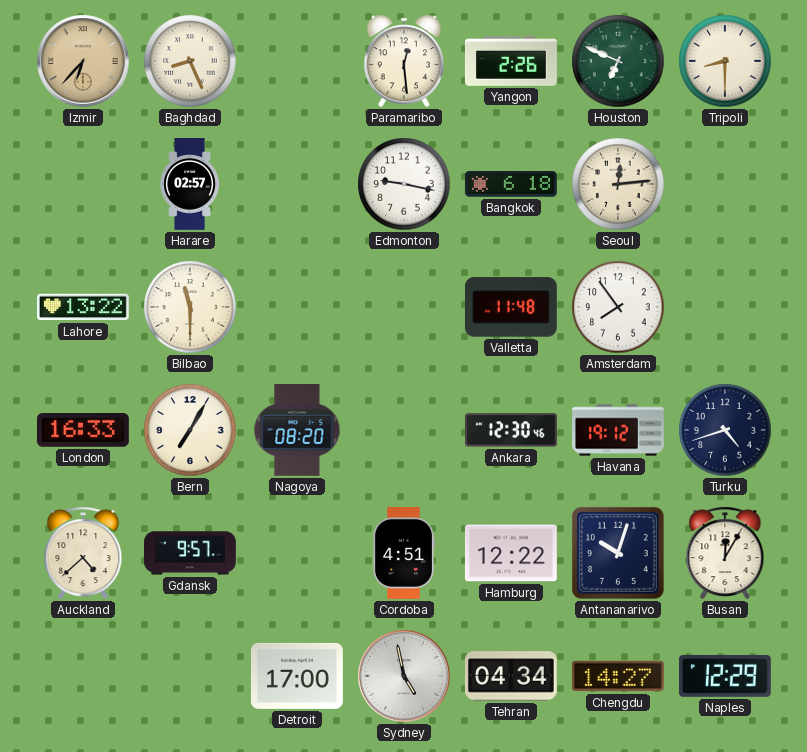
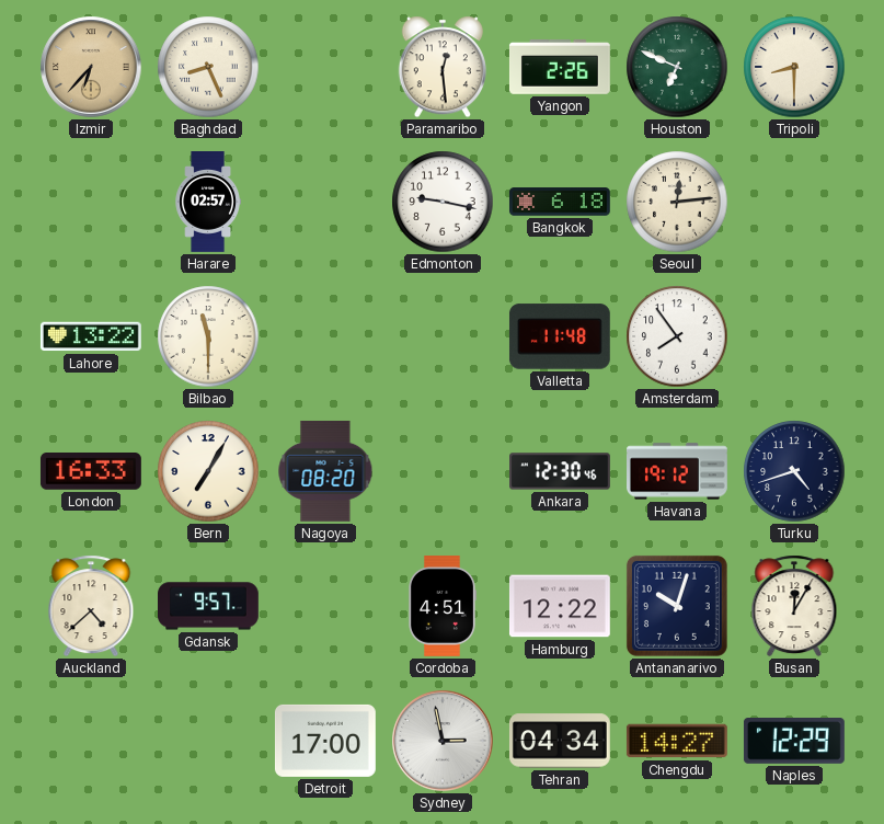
Sydney: 4:58 -> 2:58
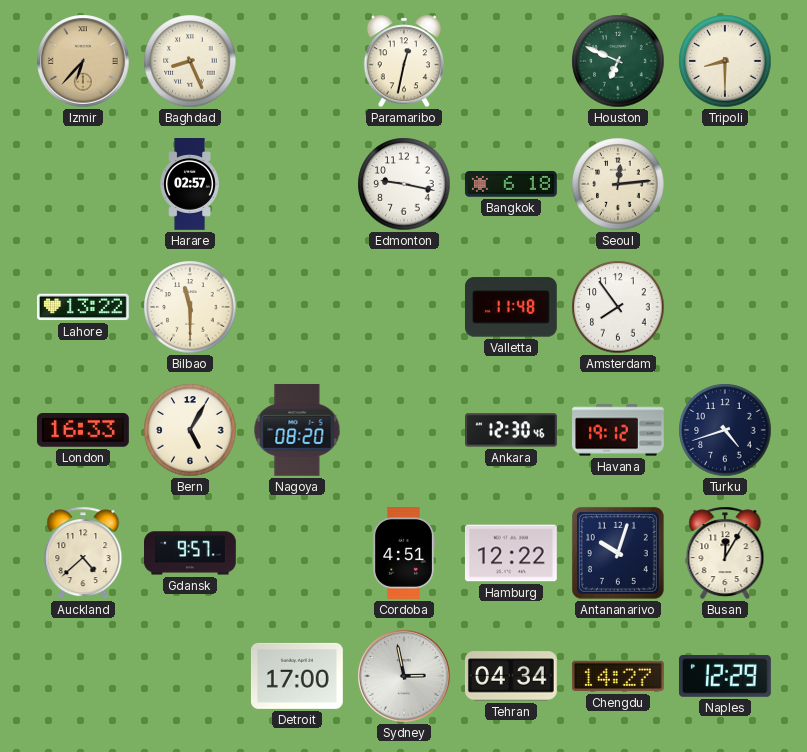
Paramaribo: 12:29 -> 12:32
Yangon: 2:26 -> none
Bern: 7:05 -> 5:05
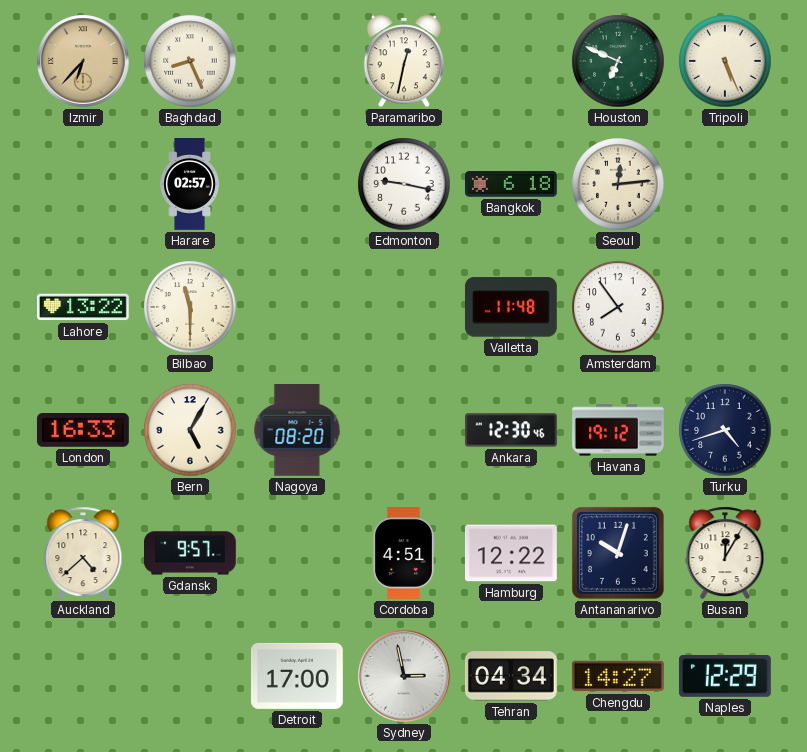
Tripoli: 8:30 -> 5:26
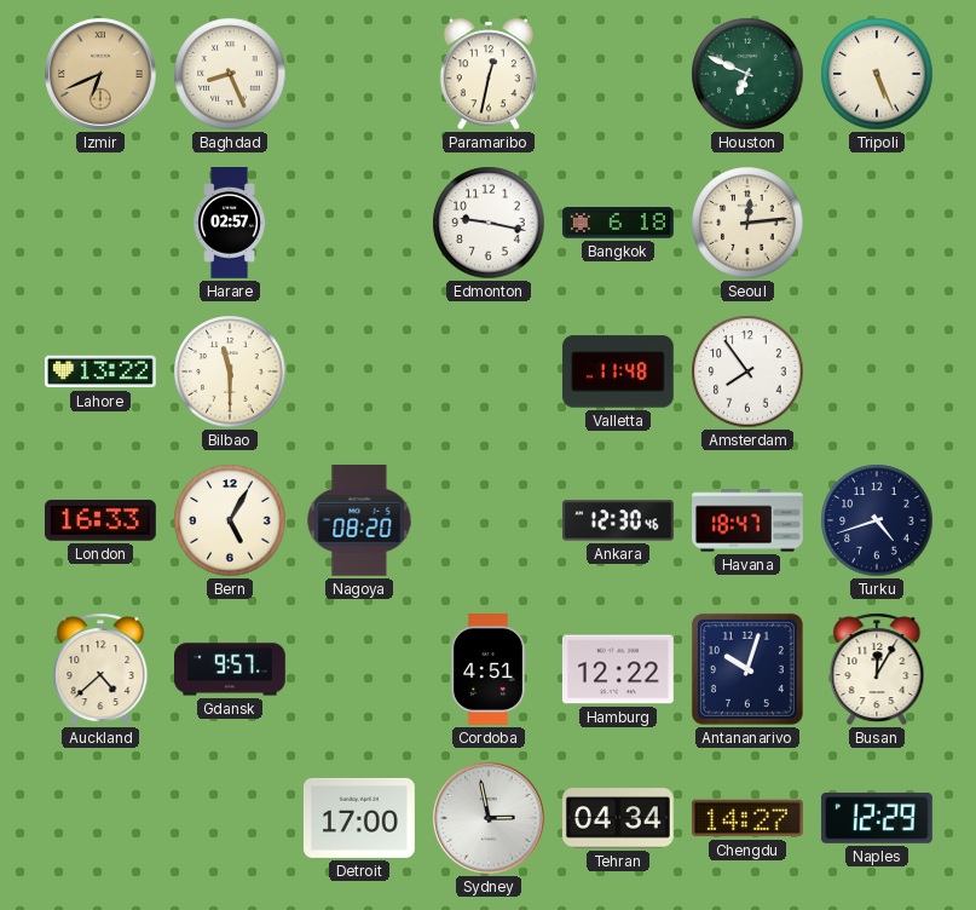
Izmir: 6:37 -> 6:41
Havana: 19:12 -> 18:47
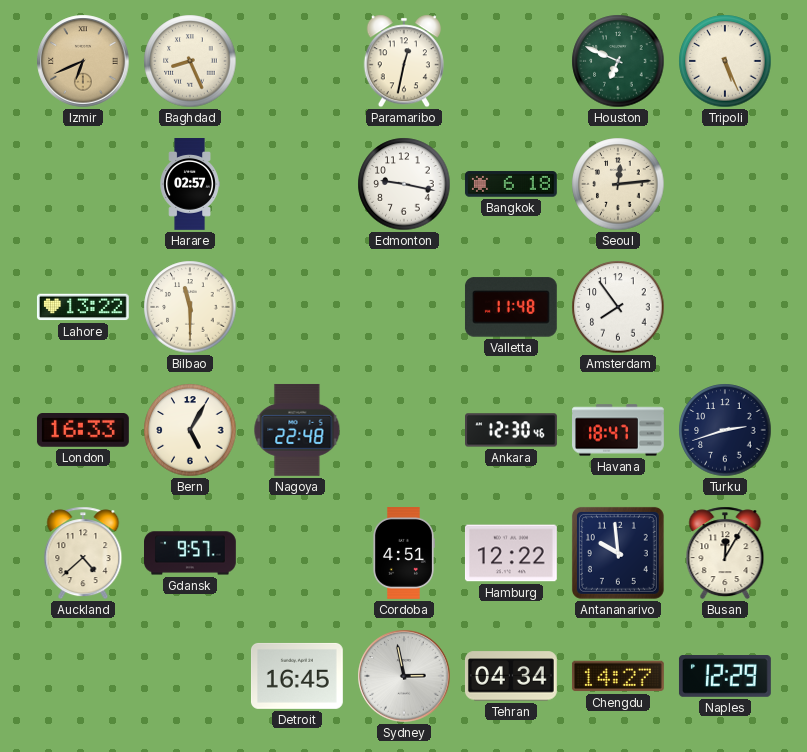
Nagoya: 08:20 -> 22:48
Turku: 4:42 -> 2:42
Antananarivo: 10:03 -> 9:59
Detroit: 17:00 -> 16:45
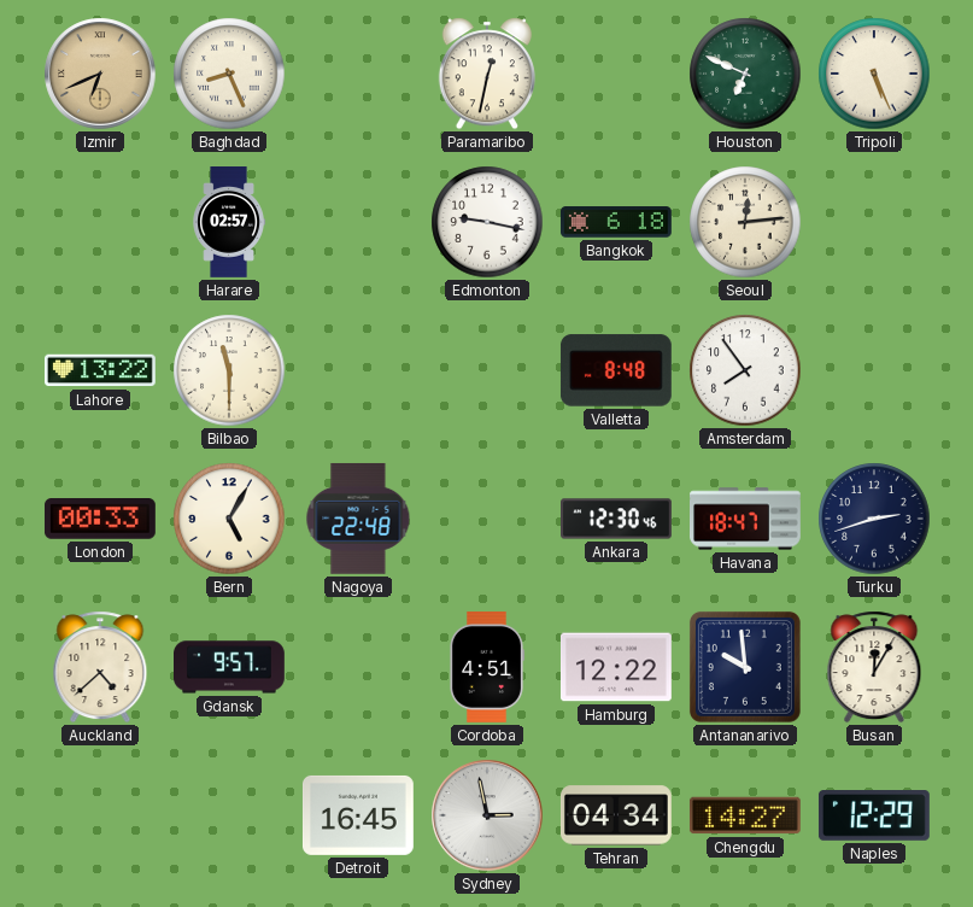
Valletta: 11:48 -> 8:48
London: 16:33 -> 00:33
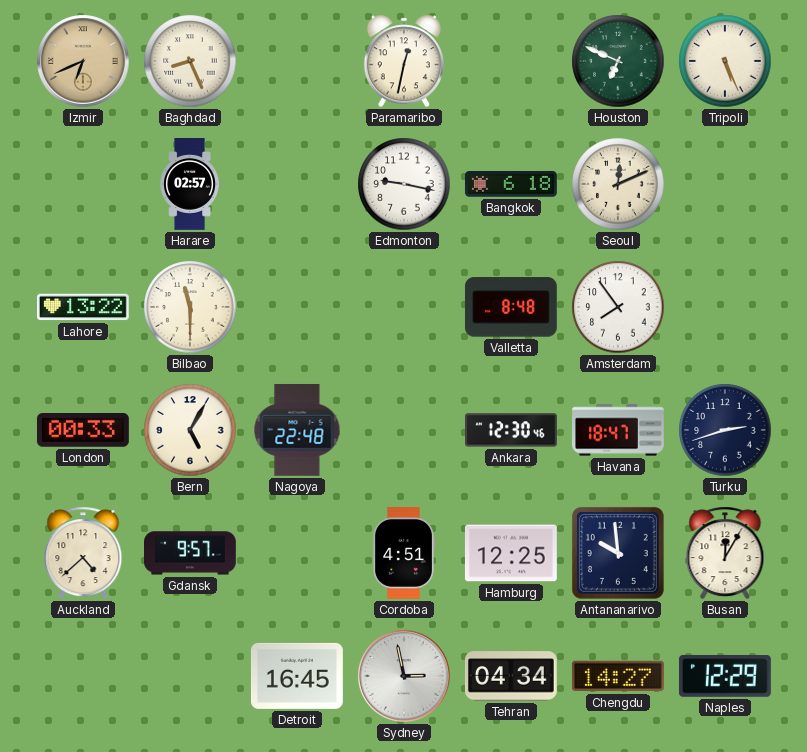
Seoul: 12:14 -> 12:11
Hamburg: 12:22 -> 12:25
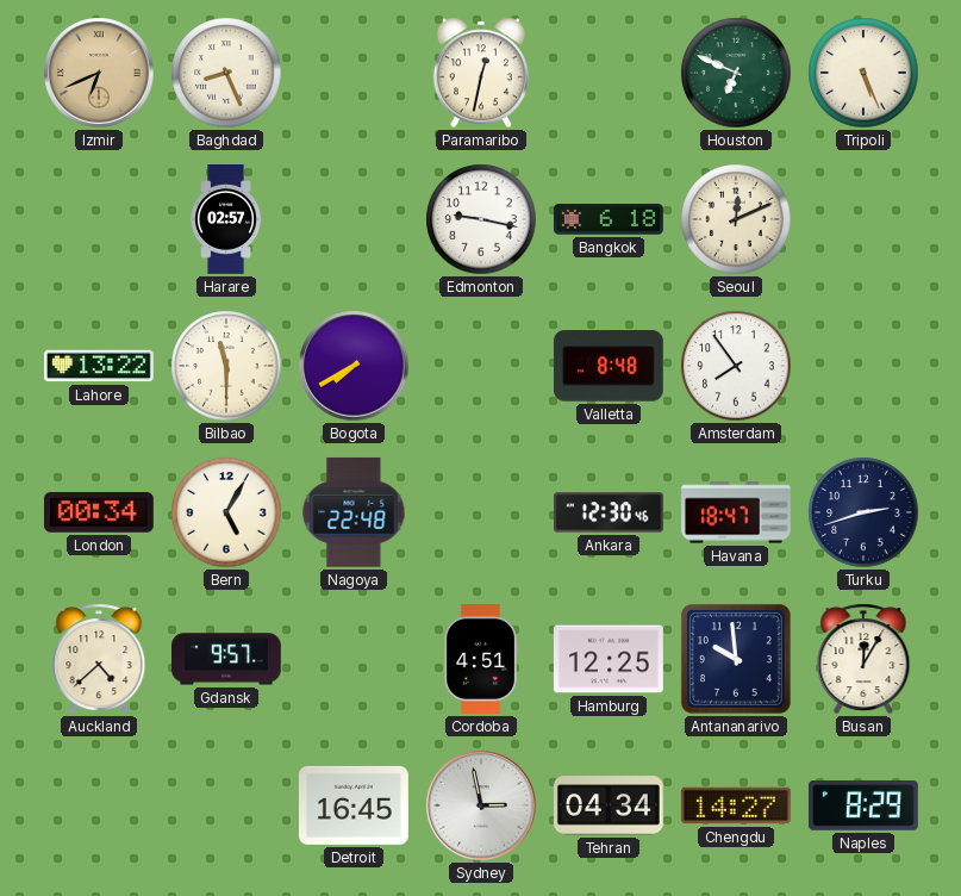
Bogota: none -> 7:40
London: 00:33 -> 00:34
Naples: 12:29 -> 8:29
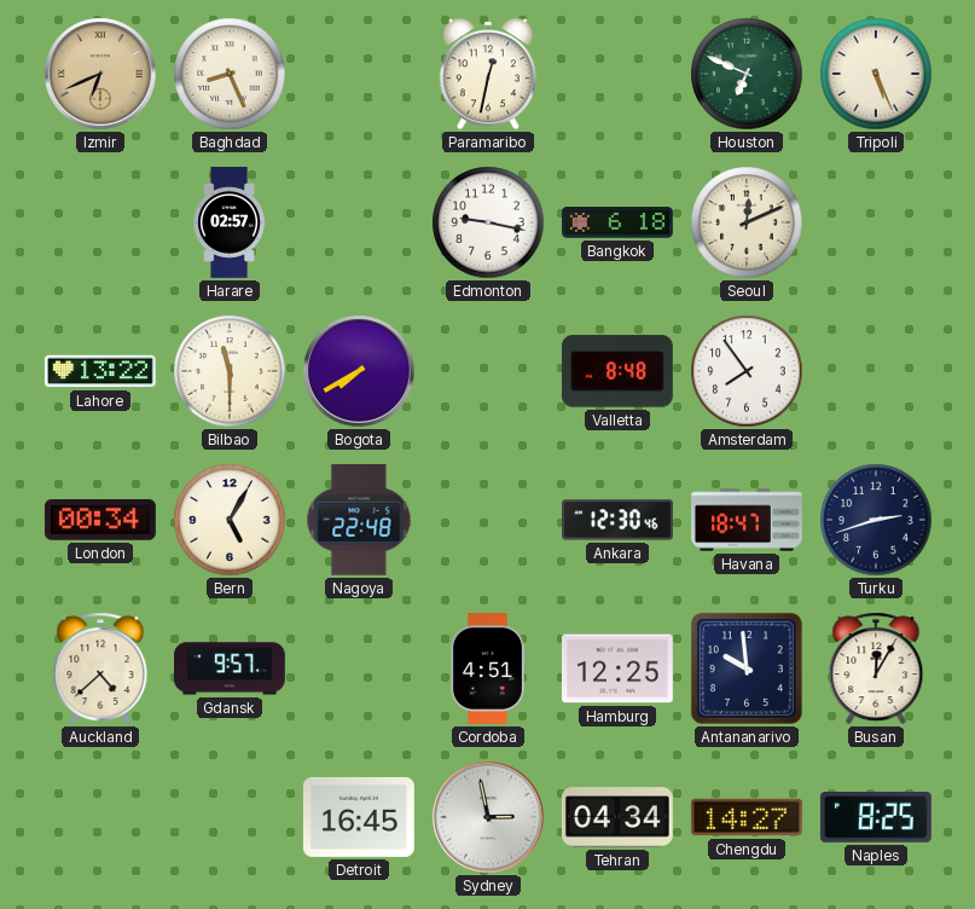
Naples: 8:29 -> 8:25
